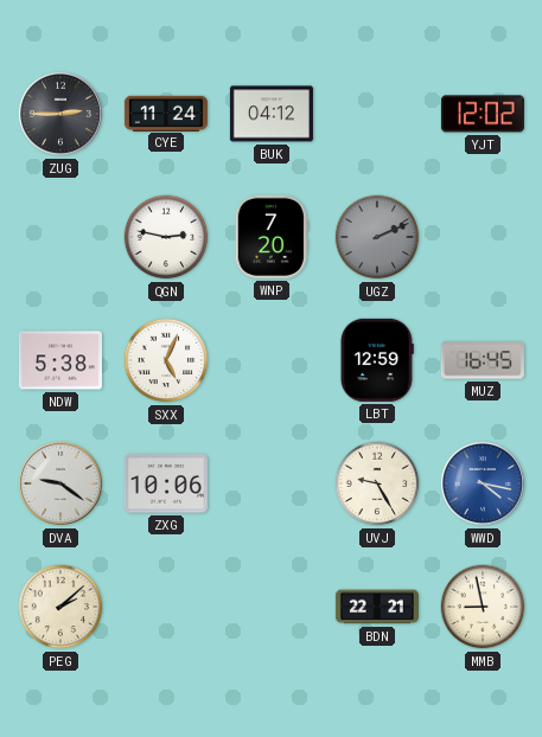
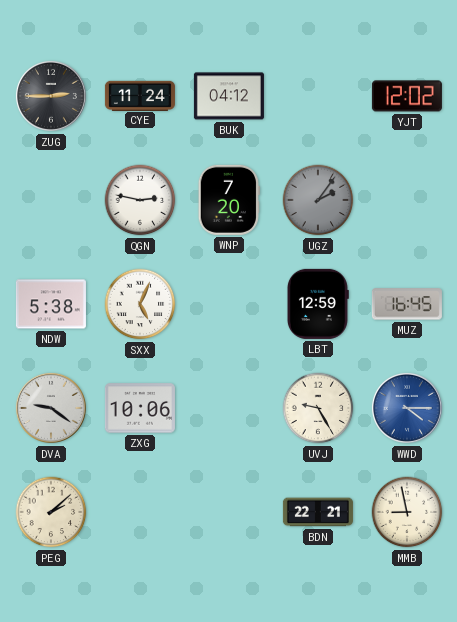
UGZ: 2:11 -> 2:06
WWD: 4:17 -> 4:15
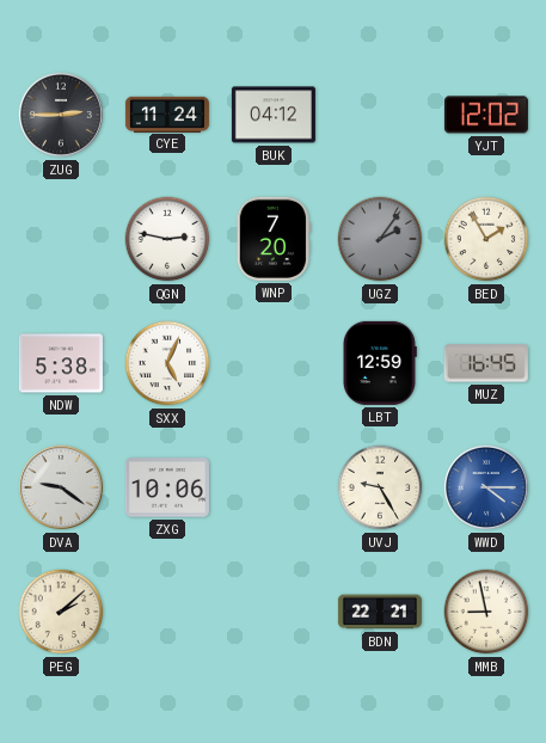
BED: none -> 1:55
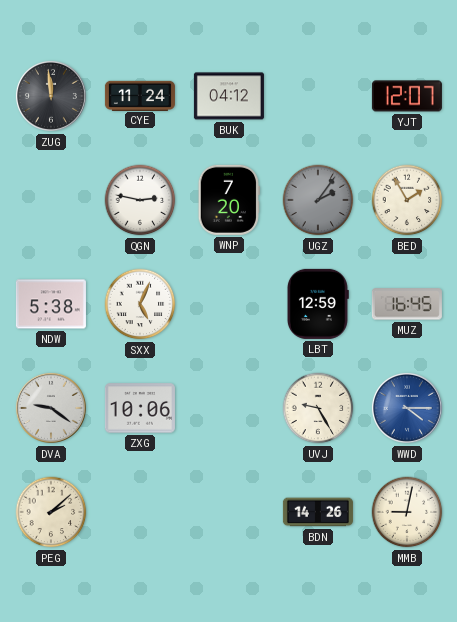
ZUG: 2:45 -> 11:59
YJT: 12:02 -> 12:07
BDN: 22:21 -> 14:26
MMB: 8:58 -> 9:02
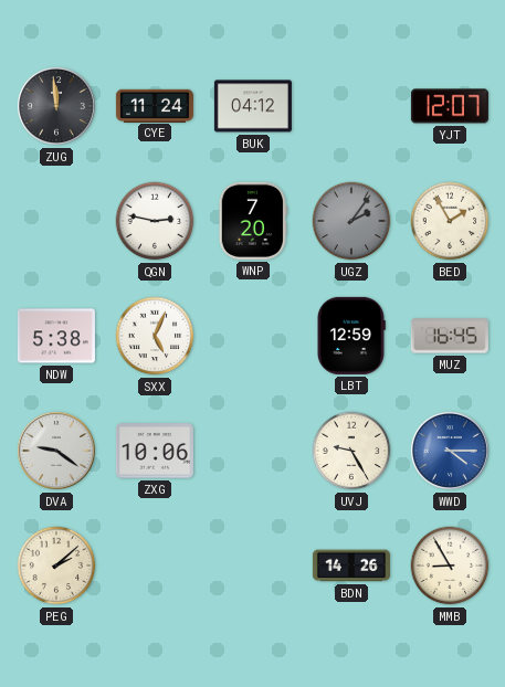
MMB: 9:02 -> 8:55
